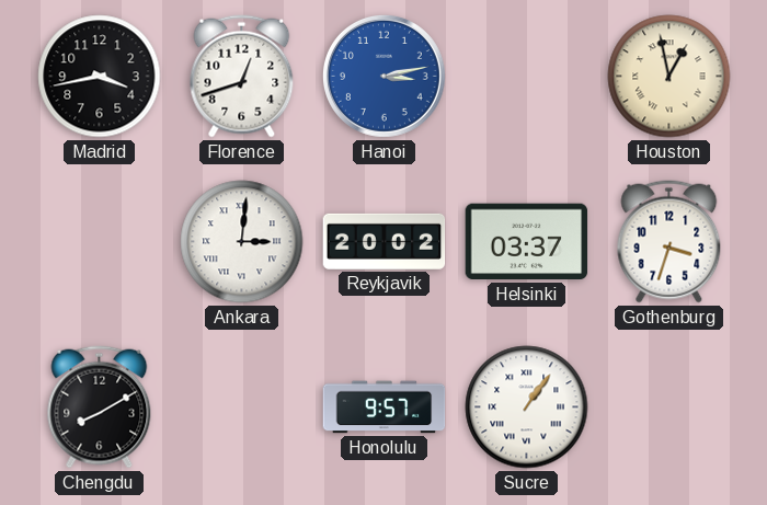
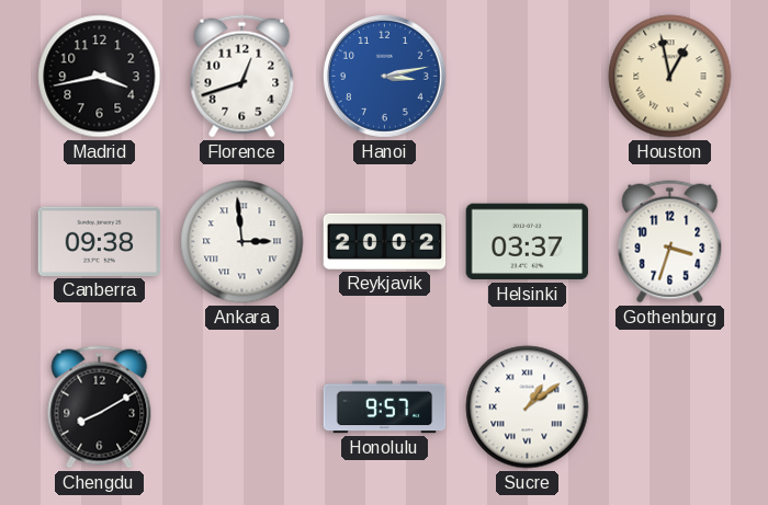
Canberra: none -> 09:38
Ankara: 3:01 -> 2:59
Sucre: 1:06 -> 1:09
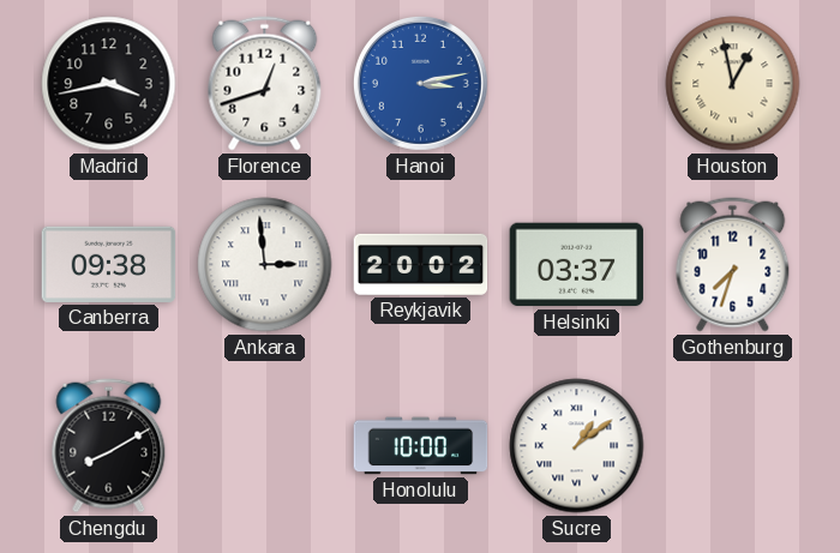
Gothenburg: 3:33 -> 7:33
Honolulu: 9:57 -> 10:00
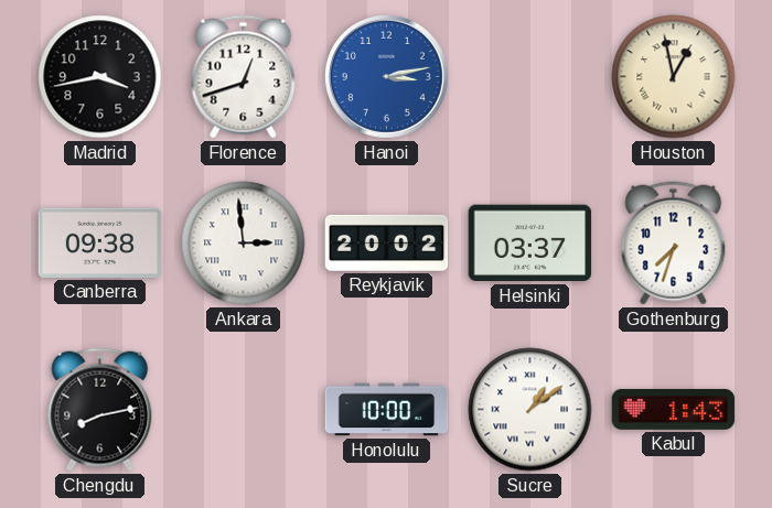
Chengdu: 8:10 -> 8:13
Kabul: none -> 1:43
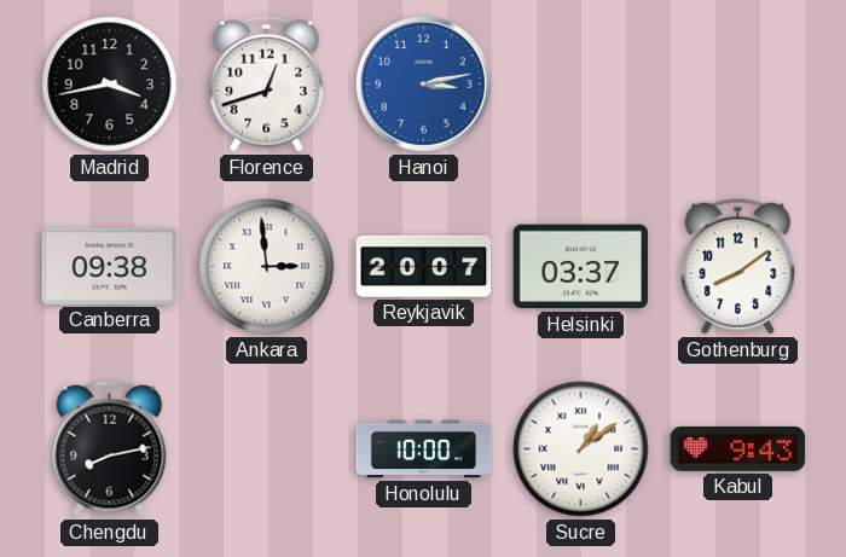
Houston: 12:58 -> none
Reykjavik: 20:02 -> 20:07
Gothenburg: 7:33 -> 8:09
Kabul: 1:43 -> 9:43
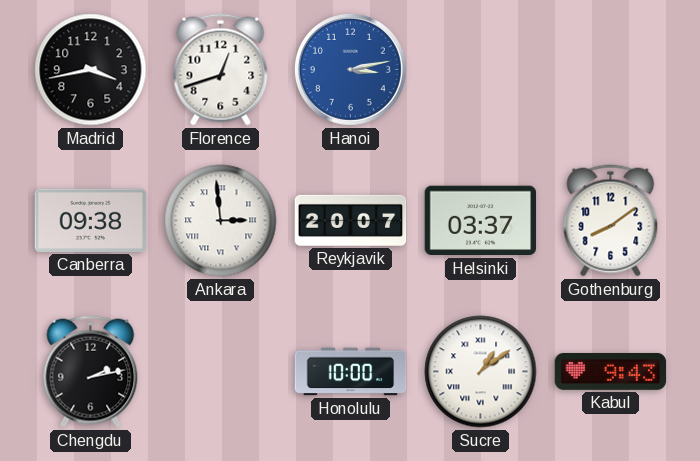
Chengdu: 8:13 -> 2:13
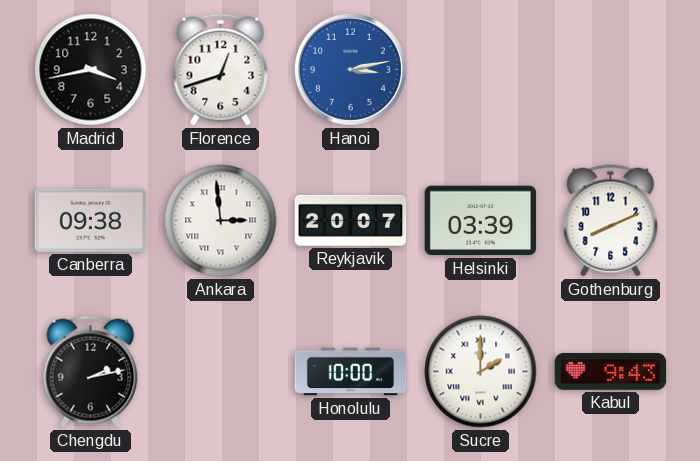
Helsinki: 03:37 -> 03:39
Gothenburg: 8:09 -> 8:11
Sucre: 1:09 -> 2:00
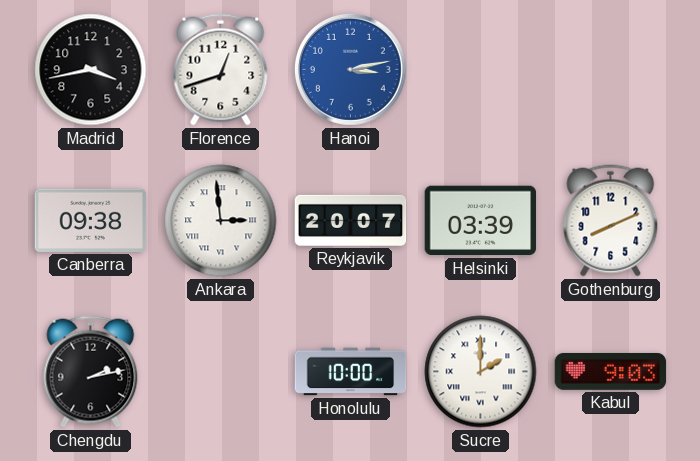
Kabul: 9:43 -> 9:03
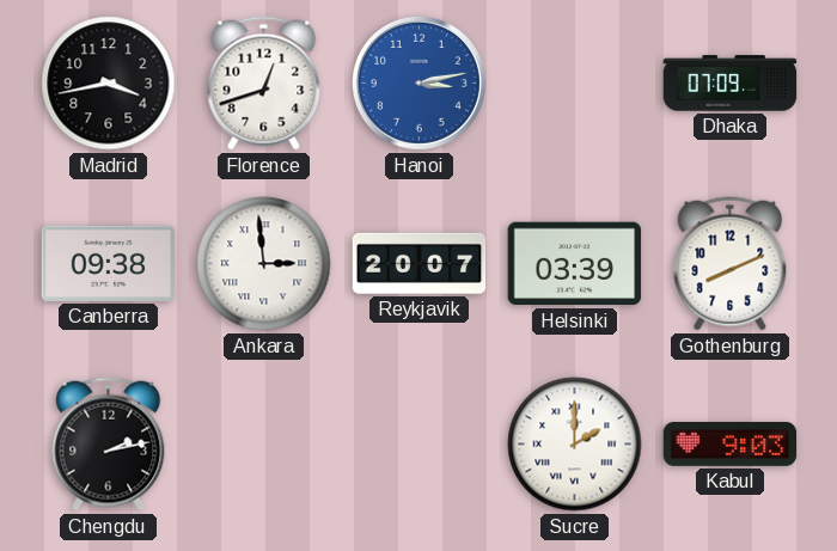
Dhaka: none -> 07:09
Honolulu: 10:00 -> none
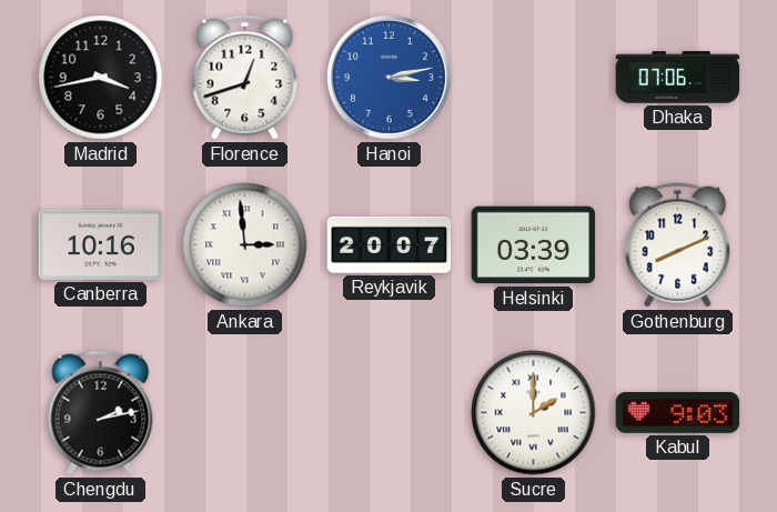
Dhaka: 07:09 -> 07:06
Canberra: 09:38 -> 10:16
